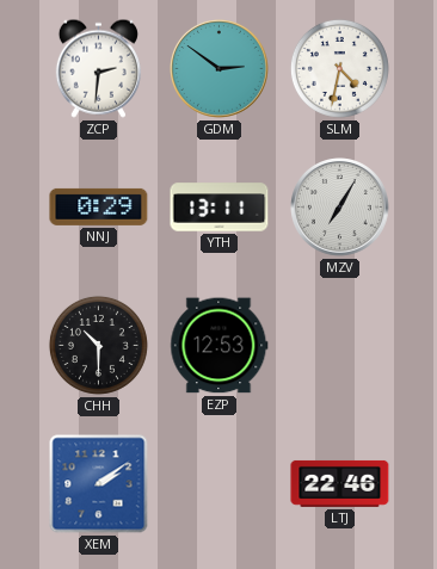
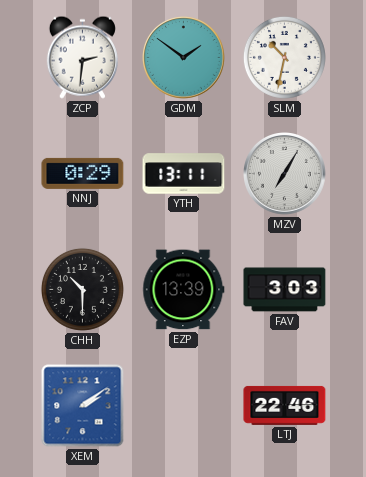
GDM: 2:51 -> 1:51
SLM: 4:32 -> 10:32
EZP: 12:53 -> 13:39
FAV: none -> 3:03
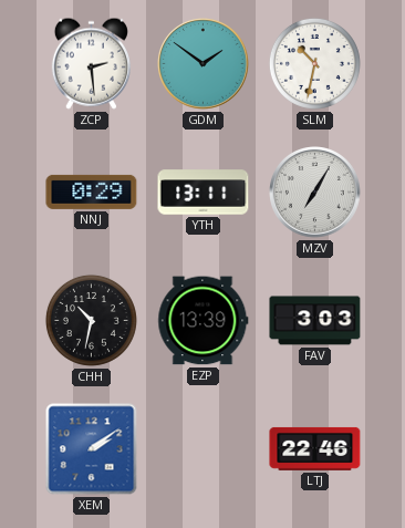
ZCP: 2:31 -> 2:29
CHH: 10:30 -> 10:32
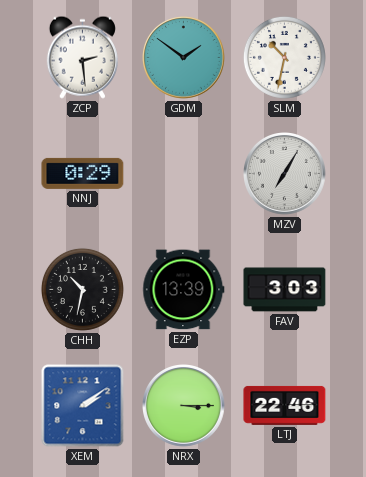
YTH: 13:11 -> none
NRX: none -> 3:15
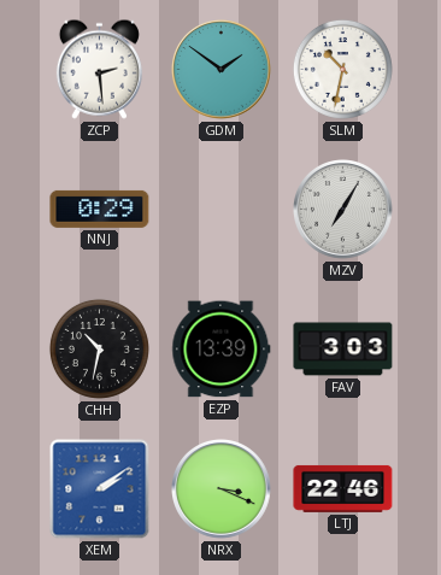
NRX: 3:15 -> 3:19
